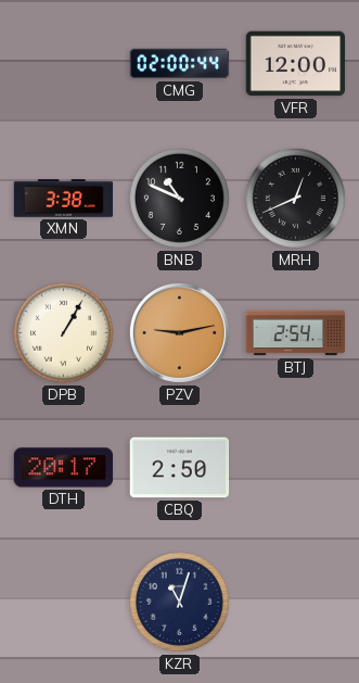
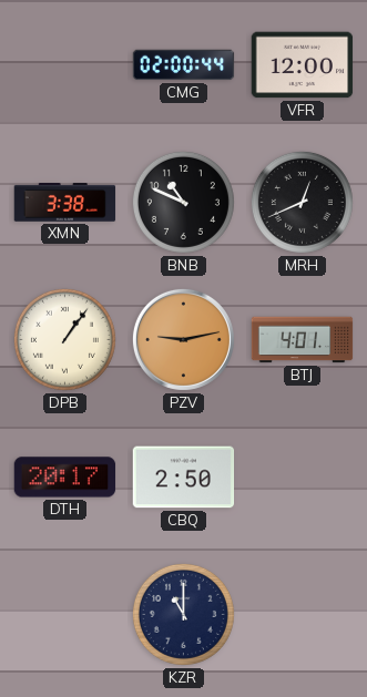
DPB: 1:05 -> 1:06
BTJ: 2:54 -> 4:01
KZR: 11:03 -> 11:00
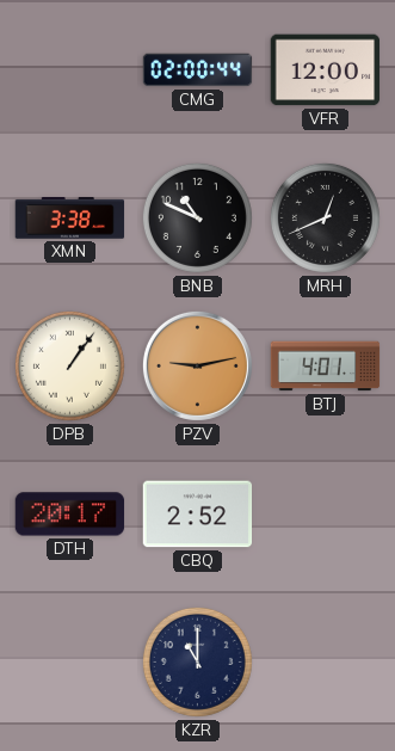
CBQ: 2:50 -> 2:52
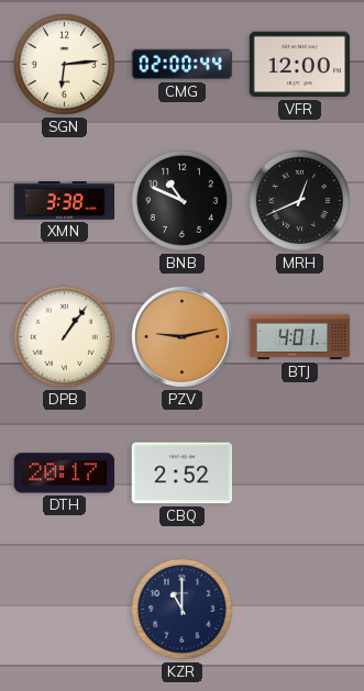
SGN: none -> 6:14
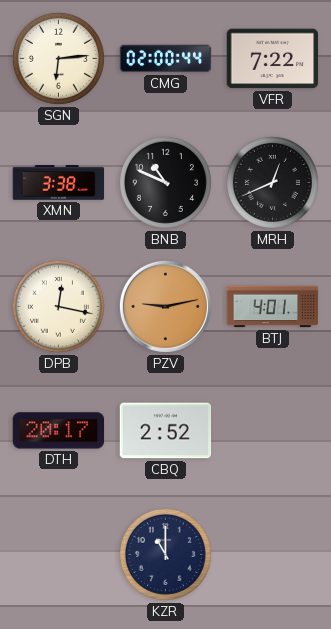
VFR: 12:00 -> 7:22
DPB: 1:06 -> 12:17
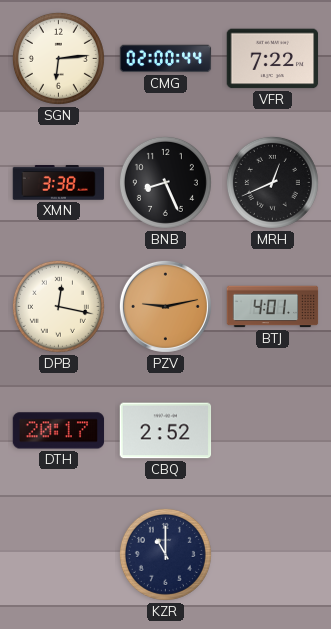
BNB: 10:49 -> 8:26
